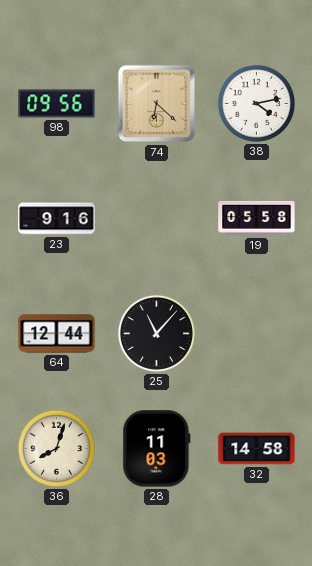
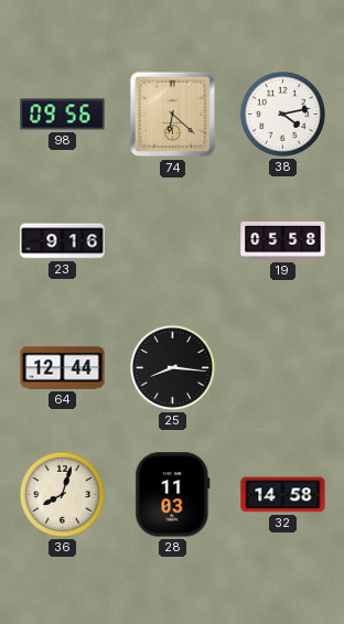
25: 11:07 -> 8:16
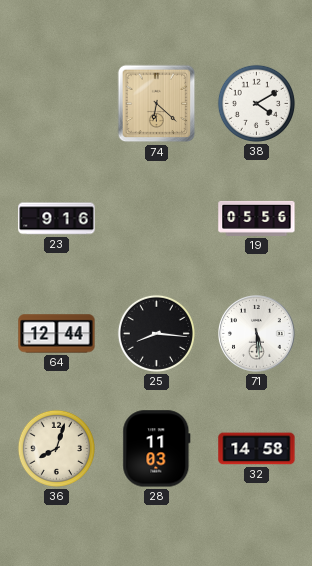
98: 09:56 -> none
38: 4:13 -> 4:10
19: 05:58 -> 05:56
71: none -> 5:29
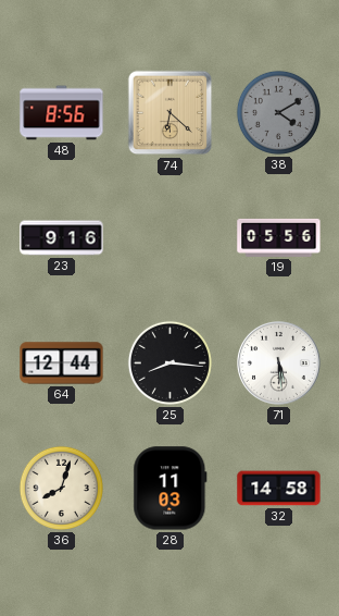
48: none -> 8:56
38 dial: white -> grey
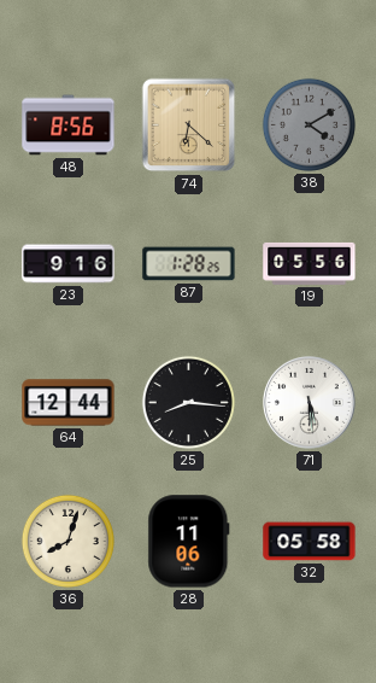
87: none -> 1:28
28: 11:03 -> 11:06
32: 14:58 -> 05:58
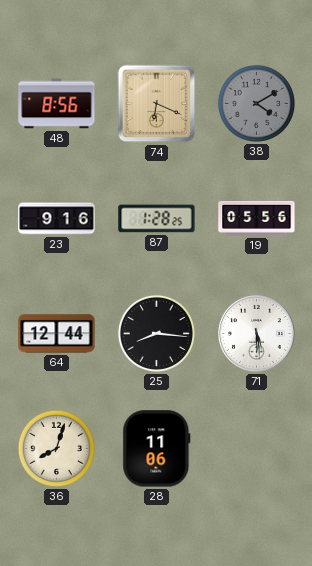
74: 6:22 -> 6:19
32: 05:58 -> none
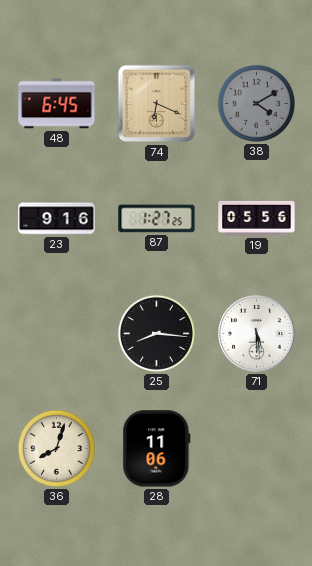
48: 8:56 -> 6:45
87: 1:28 -> 1:27
64: 12:44 -> none
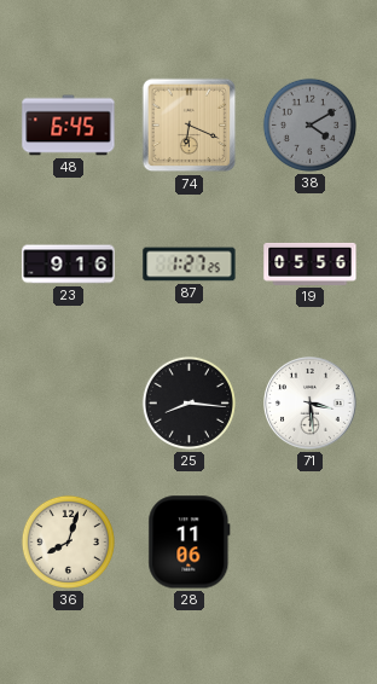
71: 5:29 -> 3:29
